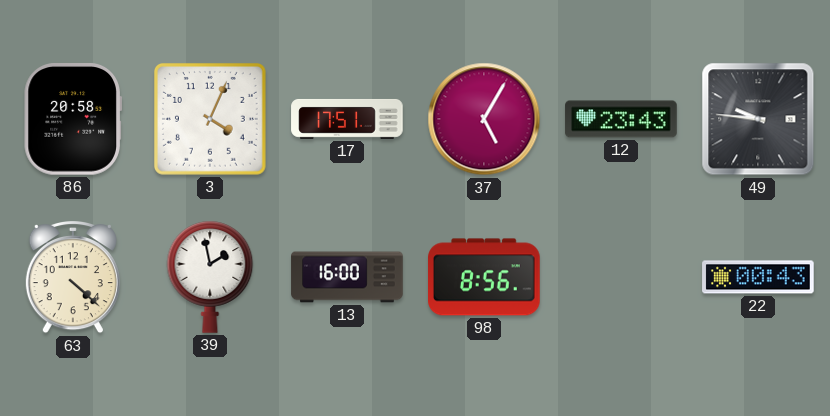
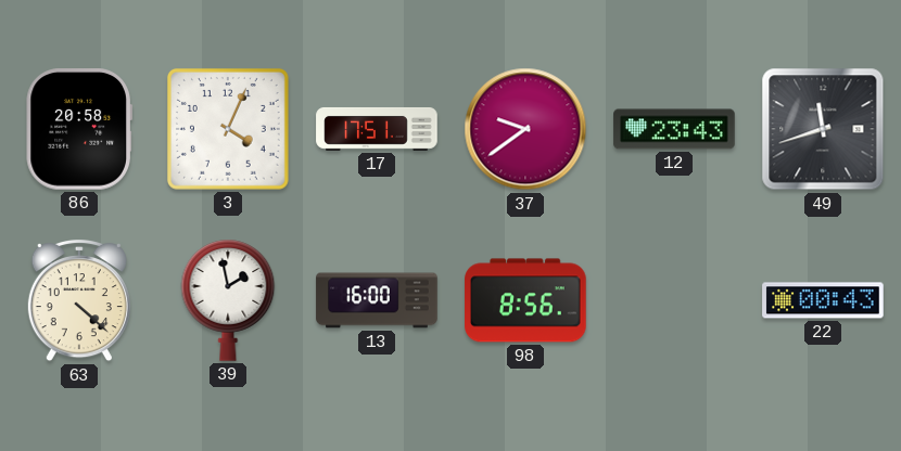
37: 5:05 -> 9:39
49: 9:46 -> 11:42
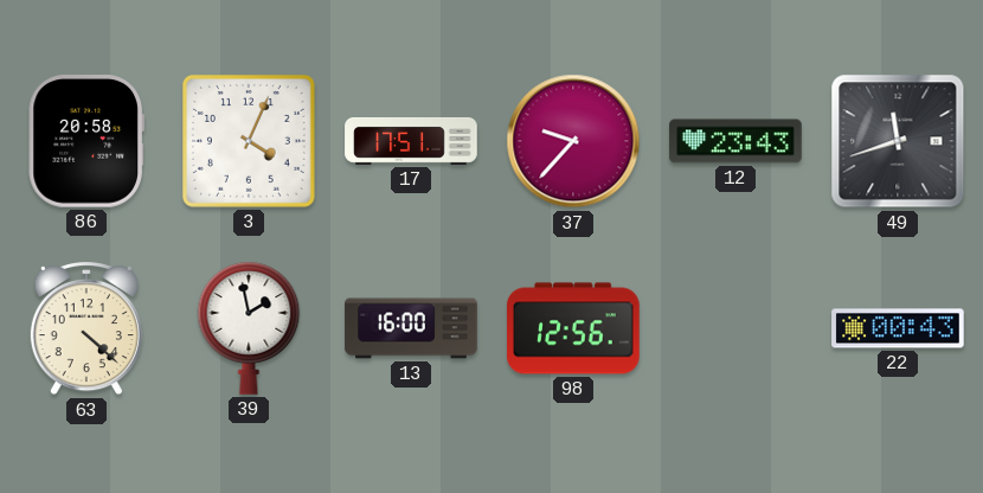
37: 9:39 -> 9:37
98: 8:56 -> 12:56
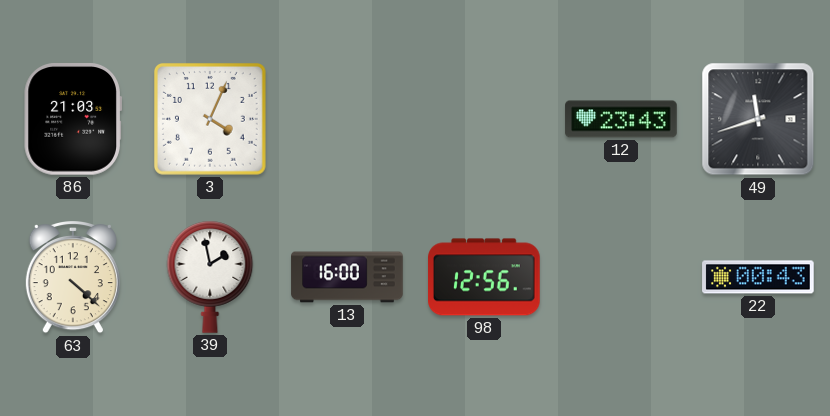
86: 20:58 -> 21:03
17: 17:51 -> none
37: 9:37 -> none
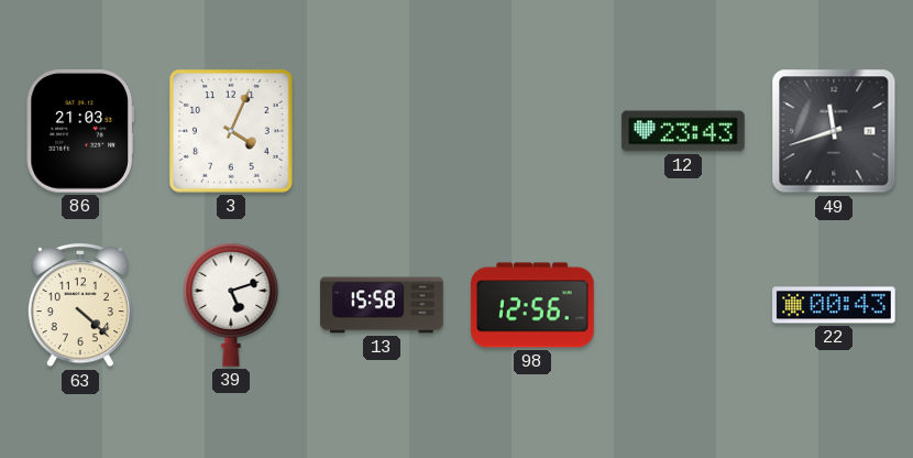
39: 1:58 -> 5:12
13: 16:00 -> 15:58
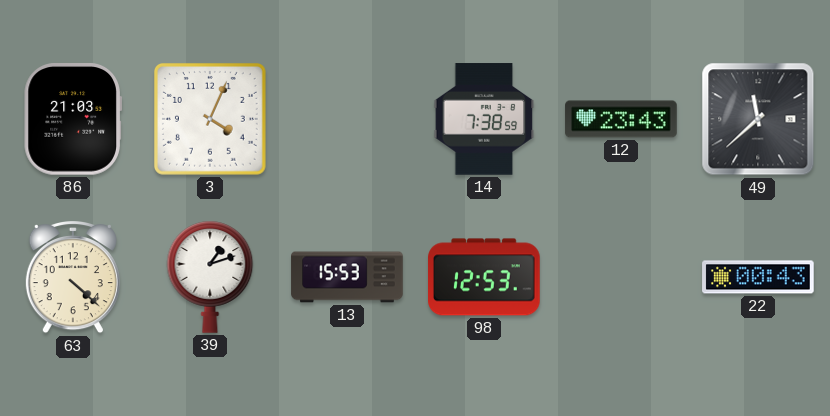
14: none -> 7:38
49: 11:42 -> 11:38
39: 5:12 -> 1:12
13: 15:58 -> 15:53
98: 12:56 -> 12:53
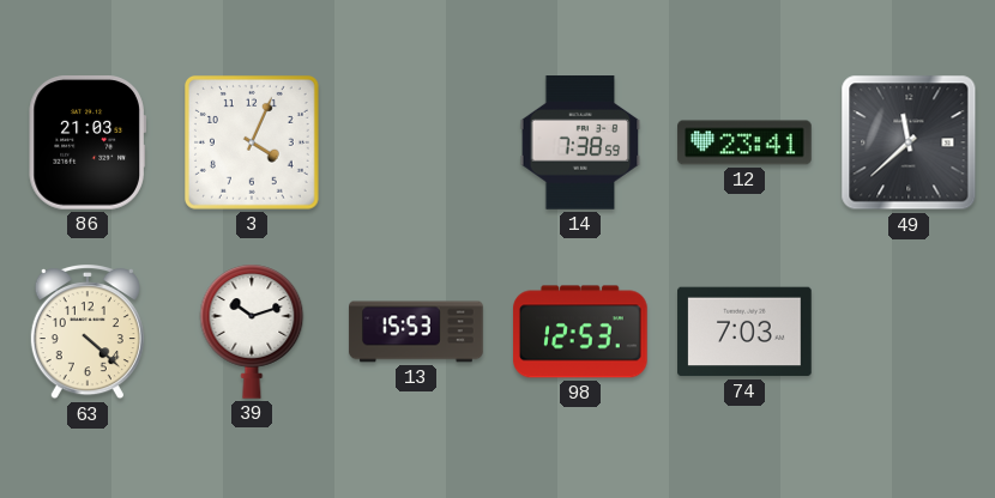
12: 23:43 -> 23:41
39: 1:12 -> 10:12
74: none -> 7:03
22: 00:43 -> none
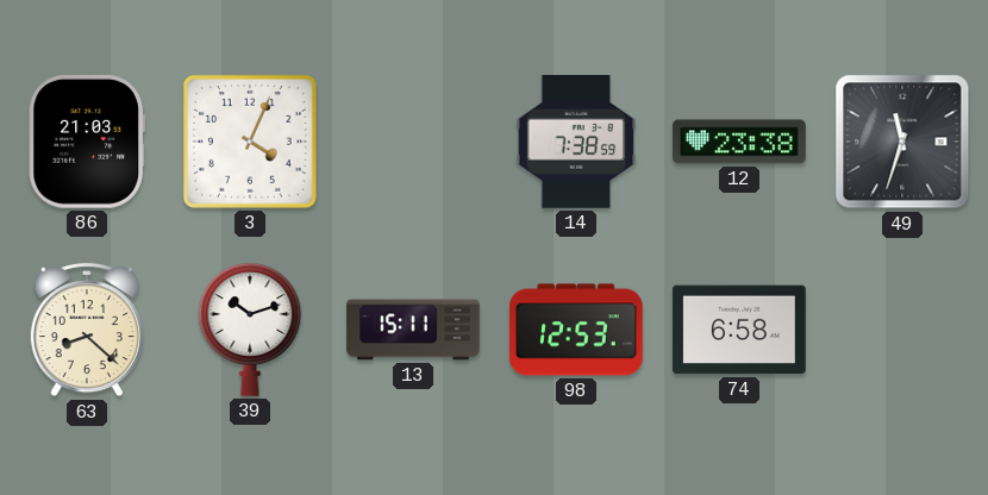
12: 23:41 -> 23:38
49: 11:38 -> 11:33
63: 4:22 -> 8:22
13: 15:53 -> 15:11
74: 7:03 -> 6:58
